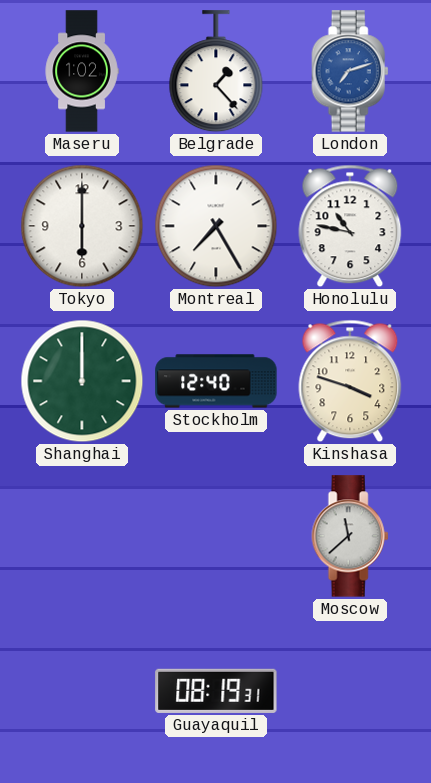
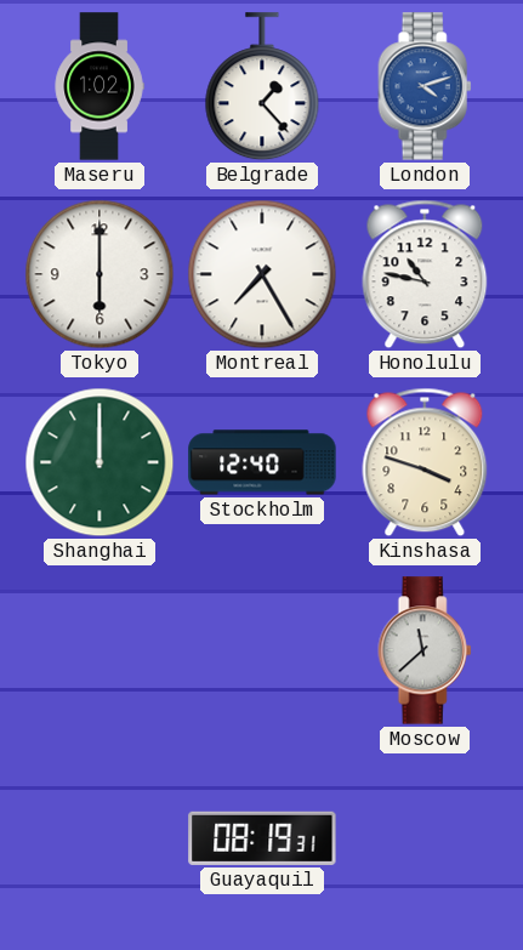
London: 7:12 -> 4:12
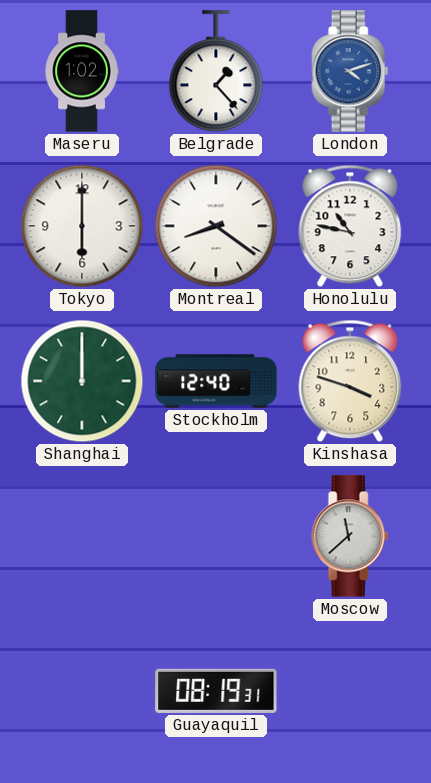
Montreal: 7:25 -> 8:21
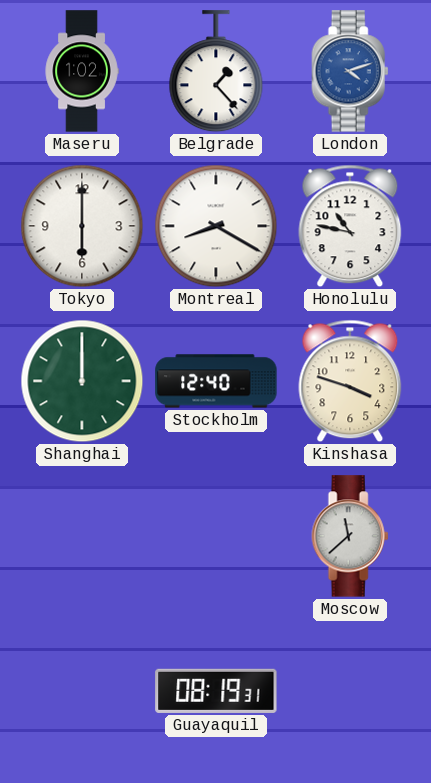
Montreal: 8:21 -> 8:20
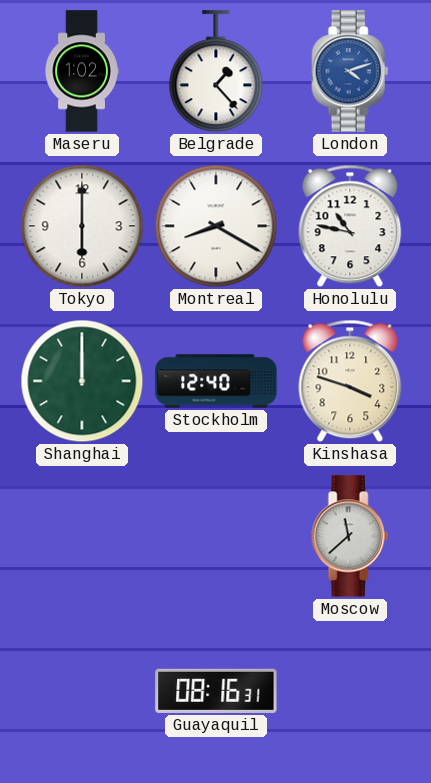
Guayaquil: 08:19 -> 08:16
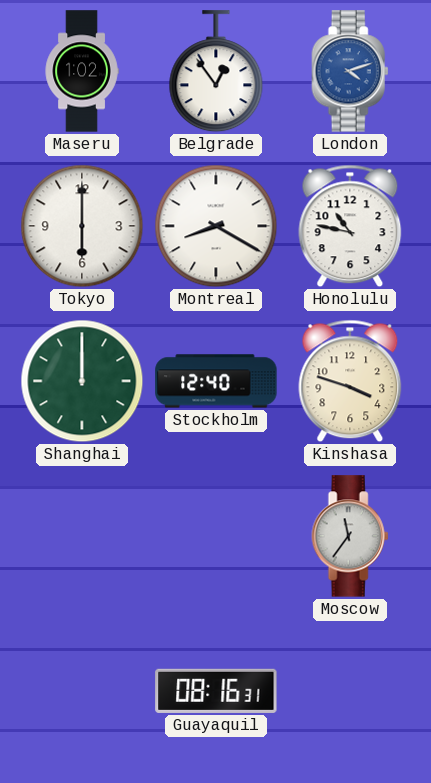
Belgrade: 1:23 -> 12:54
Moscow: 11:38 -> 11:36
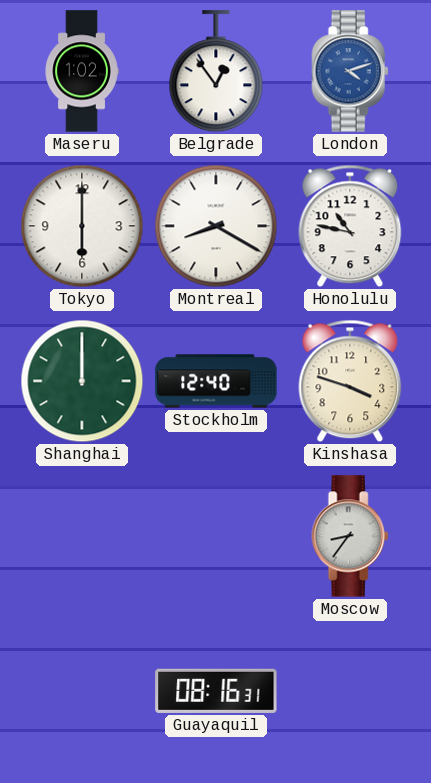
Moscow: 11:36 -> 8:36
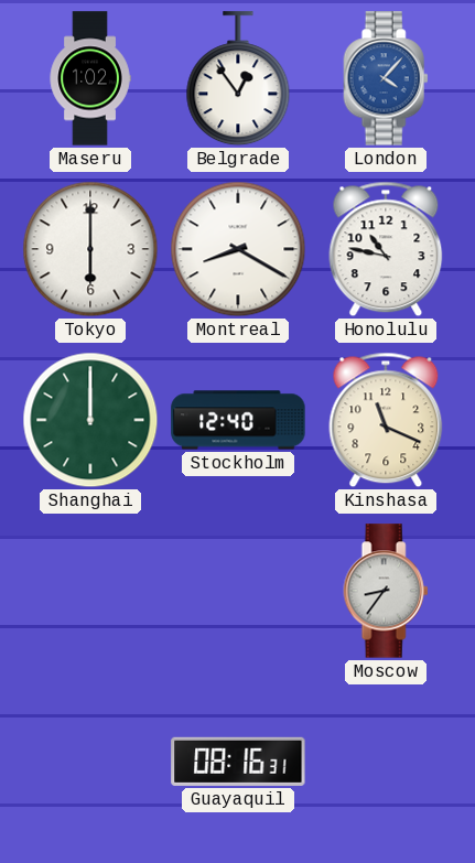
London: 4:12 -> 4:07
Kinshasa: 3:48 -> 11:19
